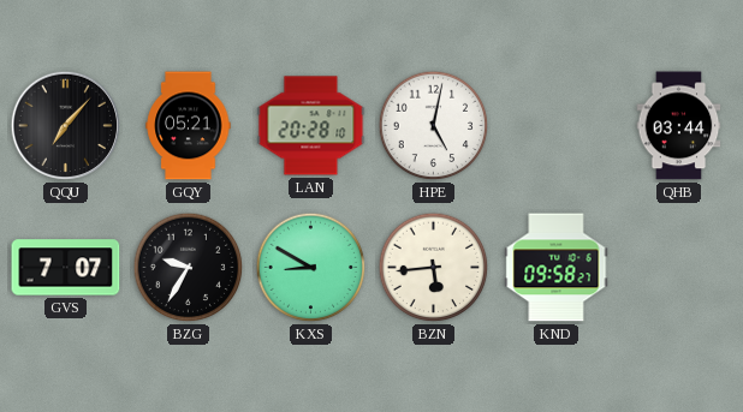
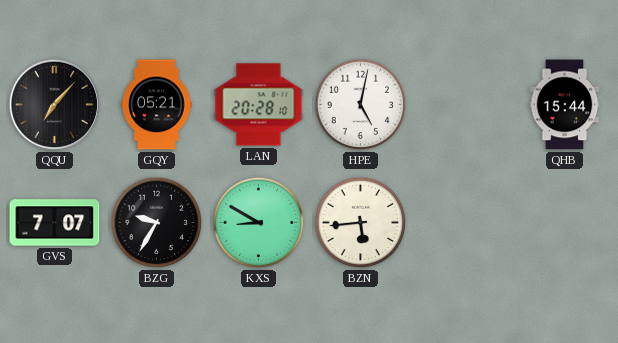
QHB: 03:44 -> 15:44
KND: 09:58 -> none
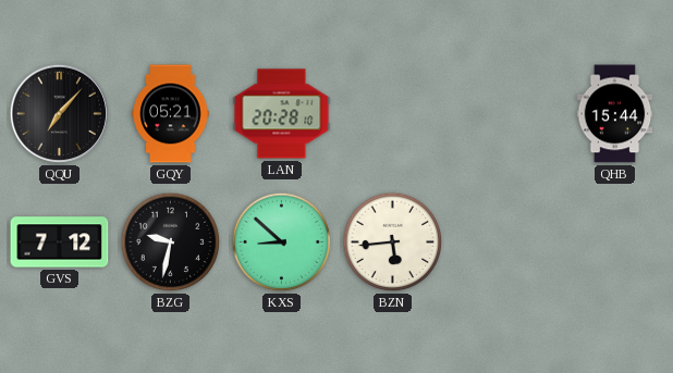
HPE: 5:02 -> none
GVS: 7:07 -> 7:12
BZG: 9:35 -> 9:32
KXS: 8:50 -> 8:52
